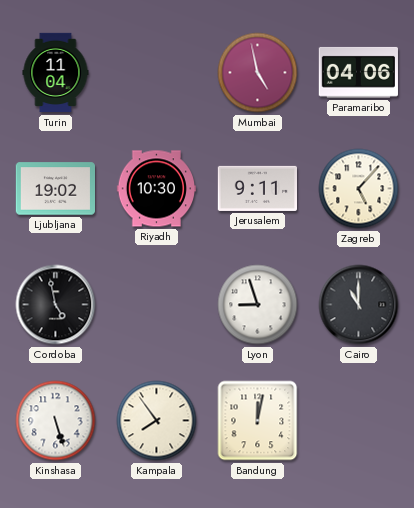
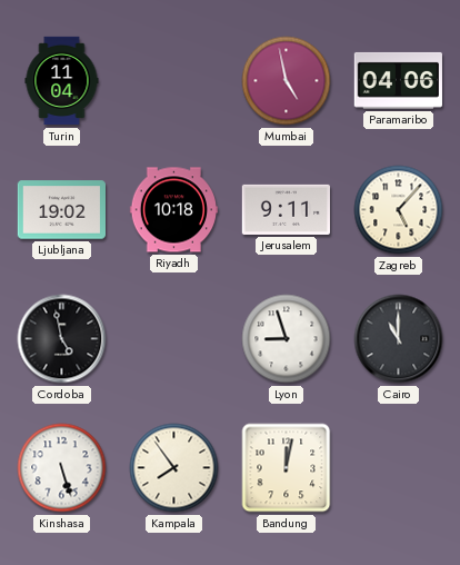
Riyadh: 10:30 -> 10:18
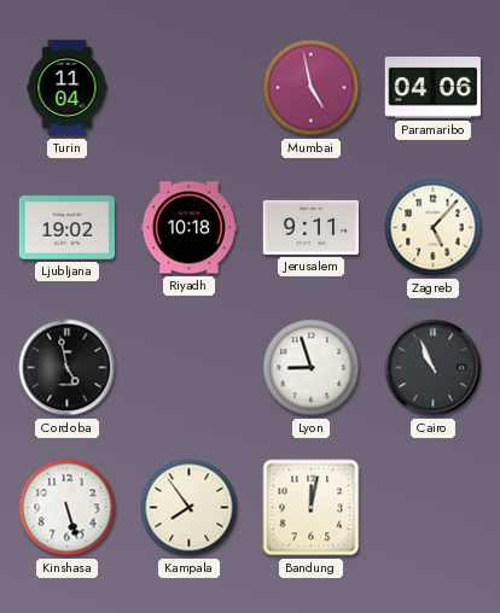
Cairo: 11:00 -> 10:56
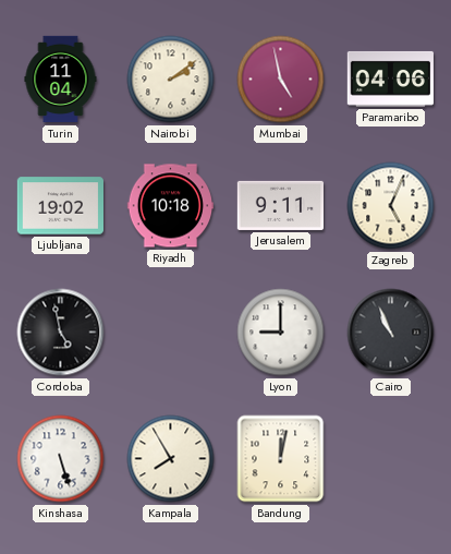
Nairobi: none -> 2:09
Zagreb: 5:07 -> 5:04
Lyon: 8:57 -> 9:00
Kampala: 7:54 -> 7:55
